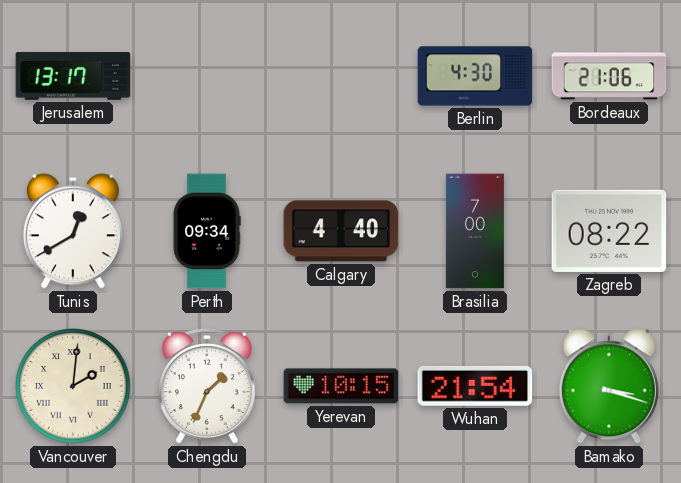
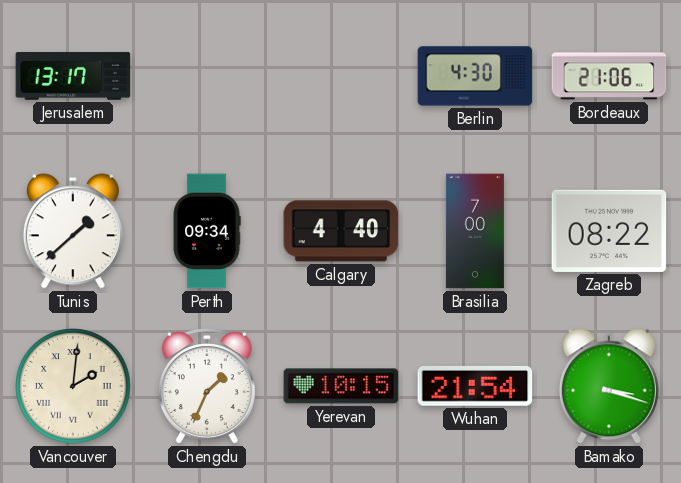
Tunis: 12:40 -> 1:38
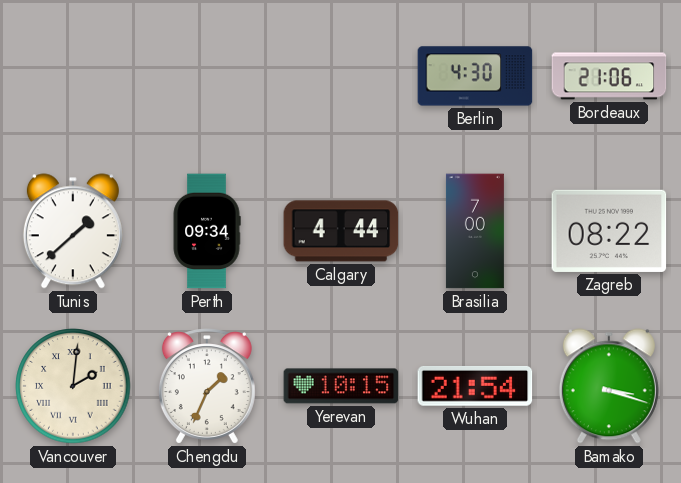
Jerusalem: 13:17 -> none
Calgary: 4:40 -> 4:44
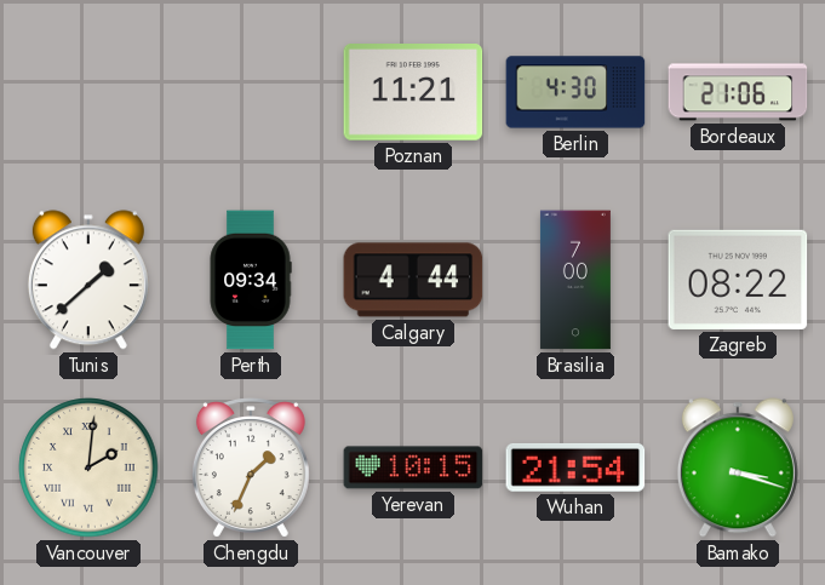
Poznan: none -> 11:21
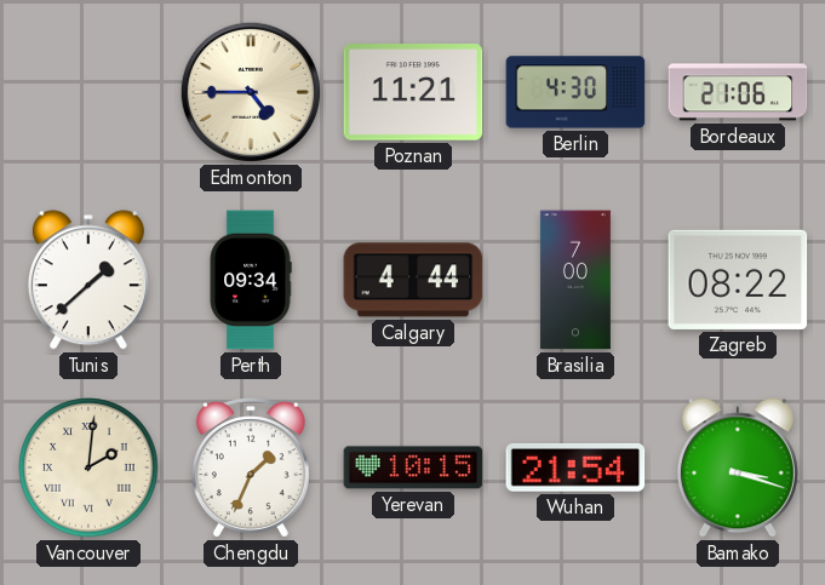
Edmonton: none -> 4:45
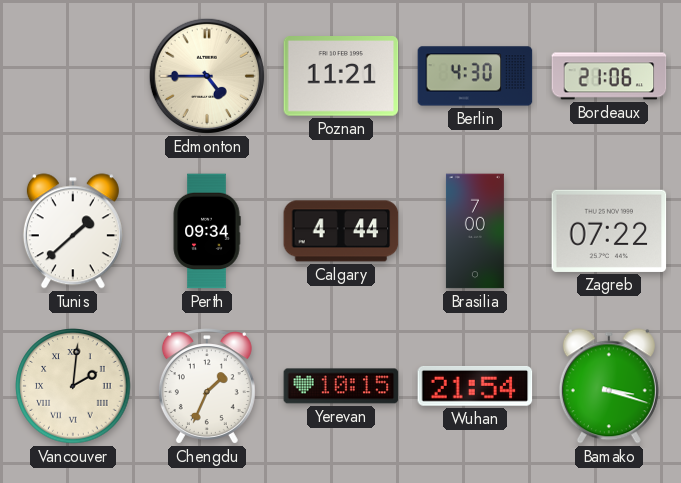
Zagreb: 08:22 -> 07:22
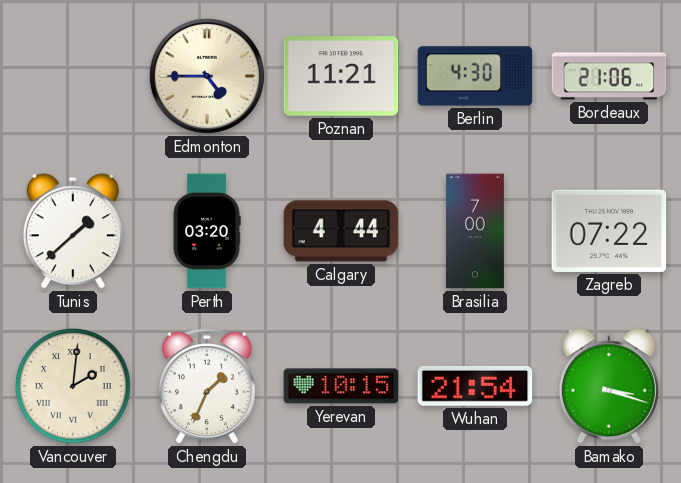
Perth: 09:34 -> 03:20
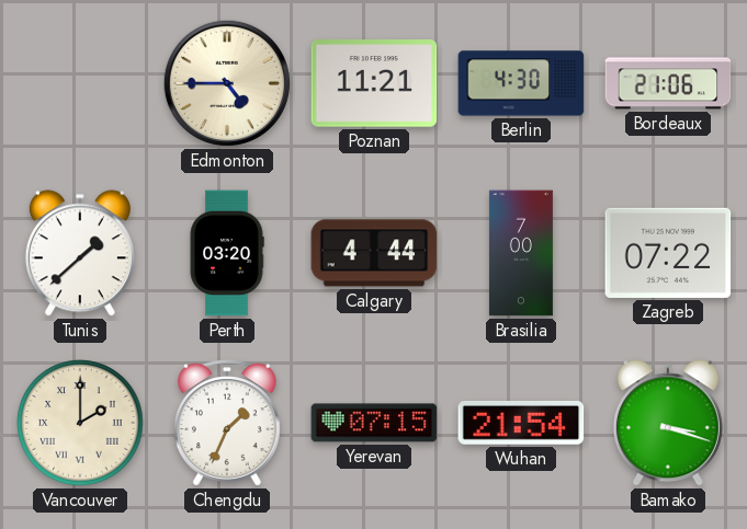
Vancouver: 2:01 -> 2:00
Yerevan: 10:15 -> 07:15
